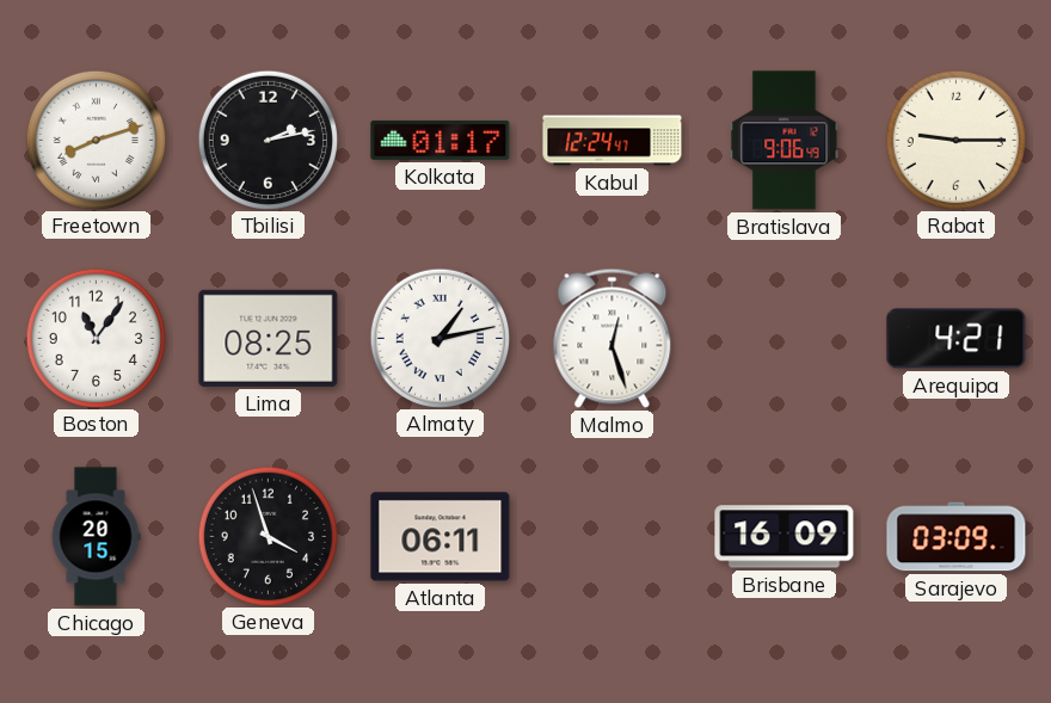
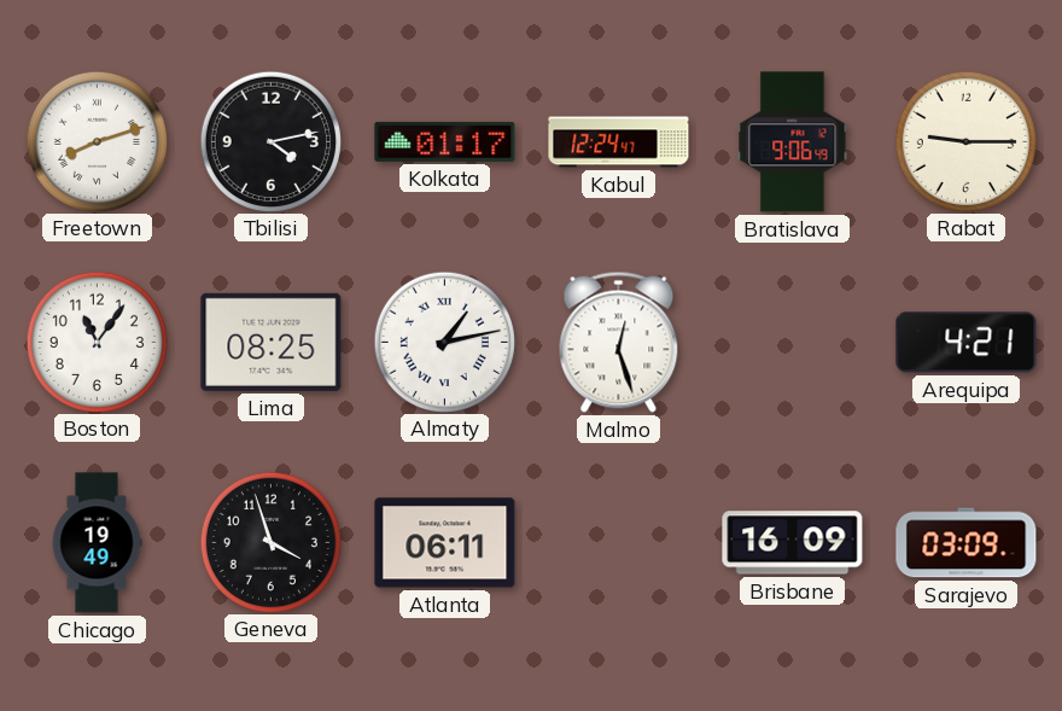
Tbilisi: 2:13 -> 4:13
Chicago: 20:15 -> 19:49
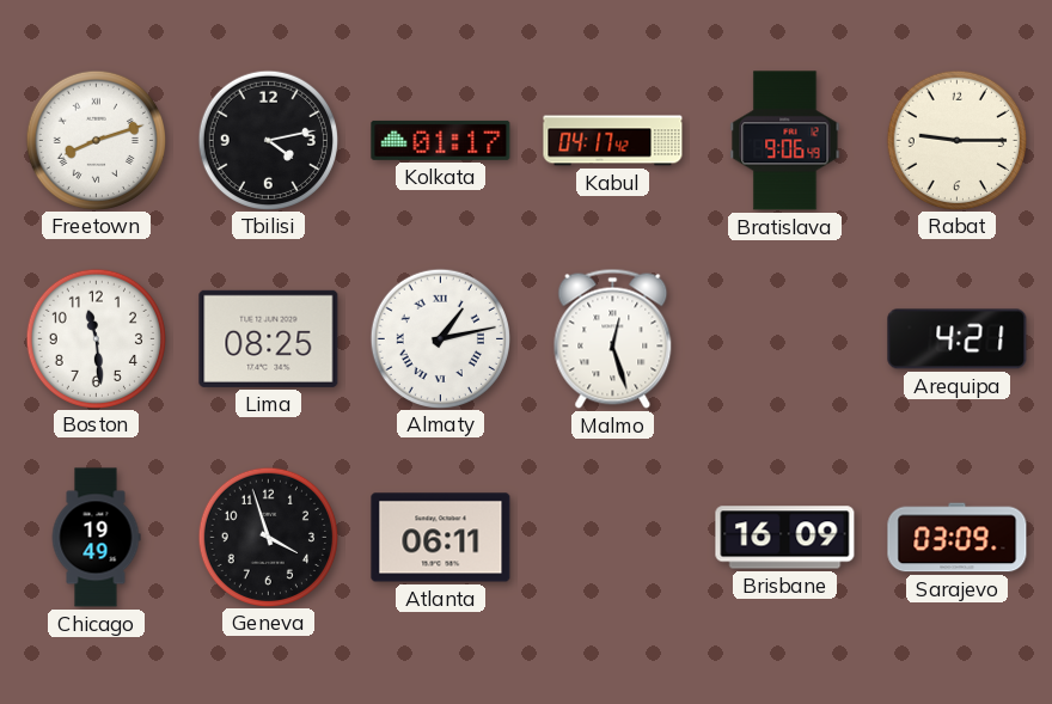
Kabul: 12:24 -> 04:17
Boston: 11:06 -> 11:29
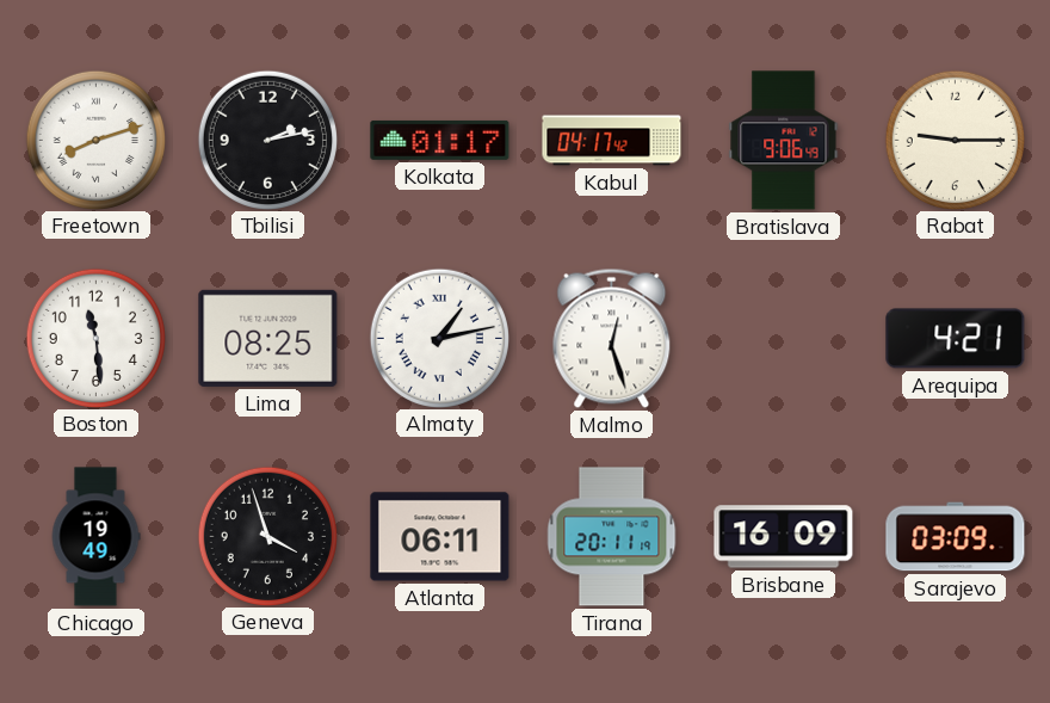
Tbilisi: 4:13 -> 2:13
Tirana: none -> 20:11
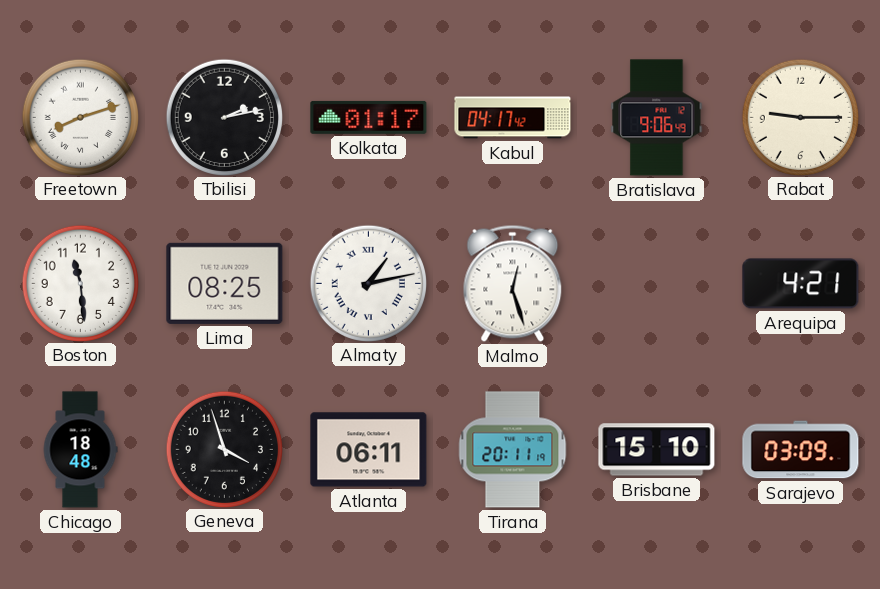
Chicago: 19:49 -> 18:48
Brisbane: 16:09 -> 15:10
